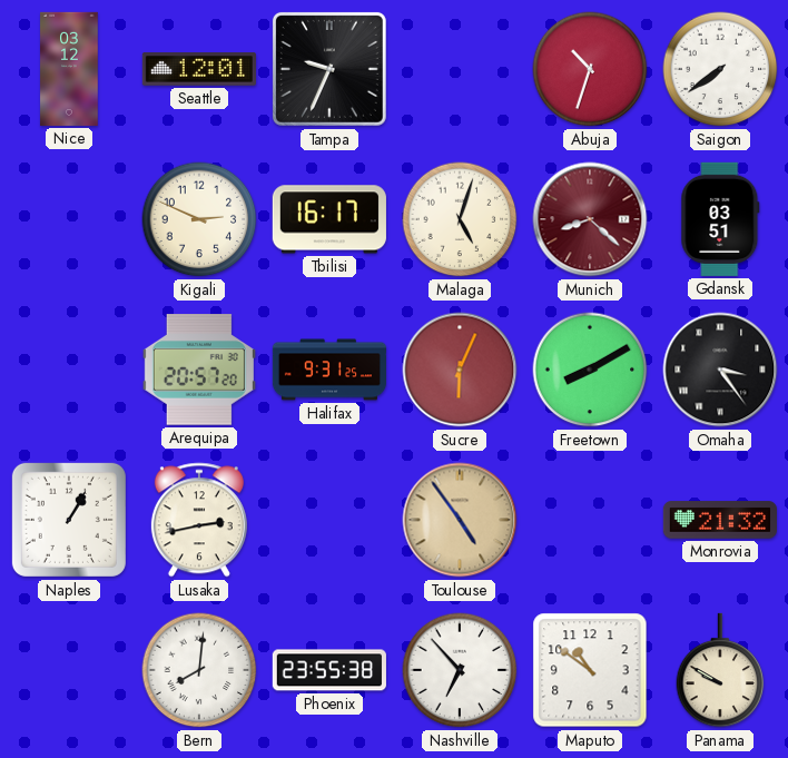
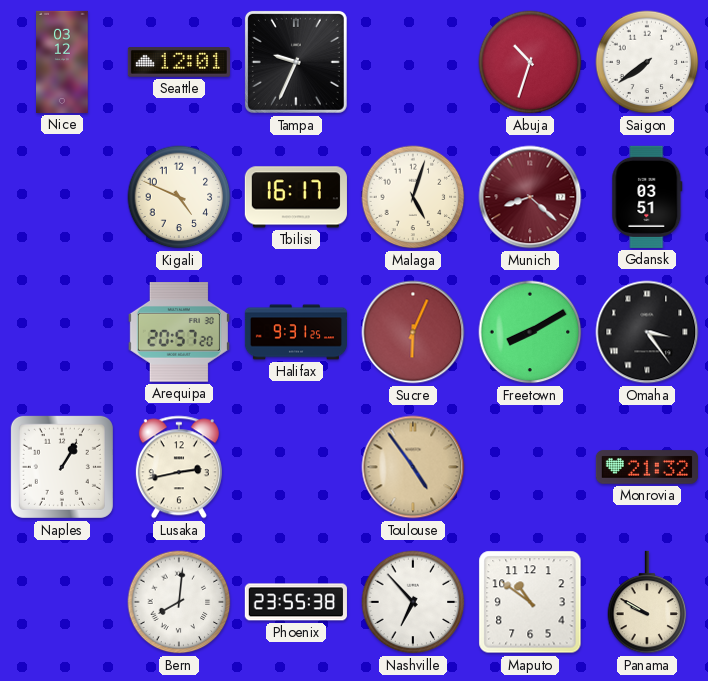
Kigali: 2:49 -> 4:49
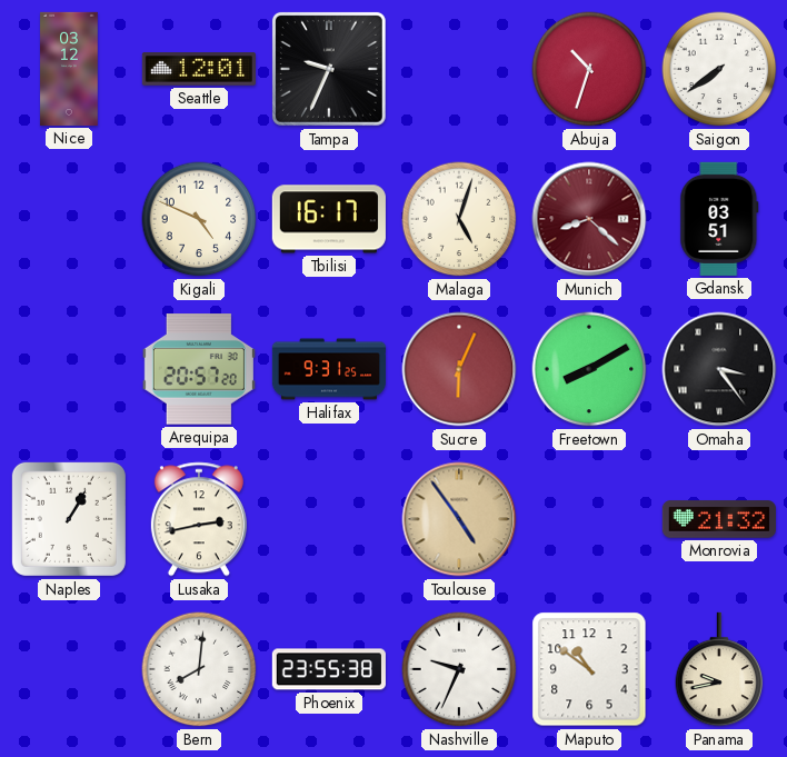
Nashville: 6:53 -> 9:34
Panama: 9:50 -> 9:43
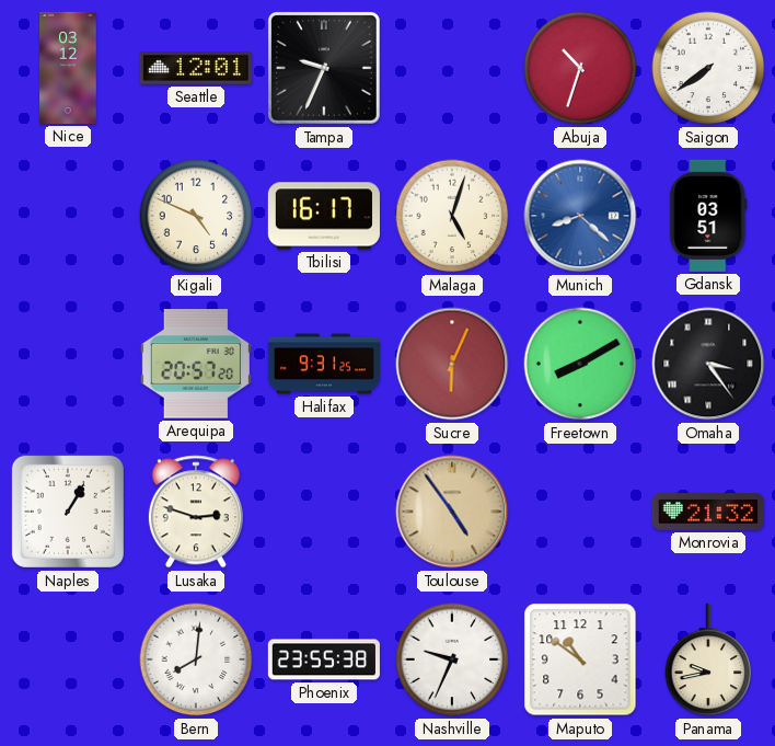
Munich dial: burgundy -> blue
Lusaka: 2:43 -> 2:48
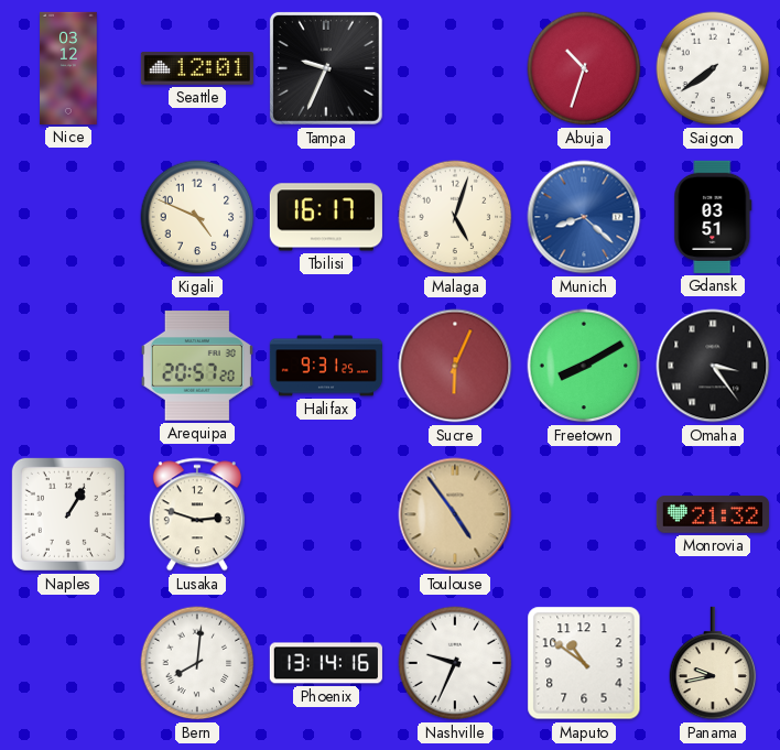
Phoenix: 23:55 -> 13:14
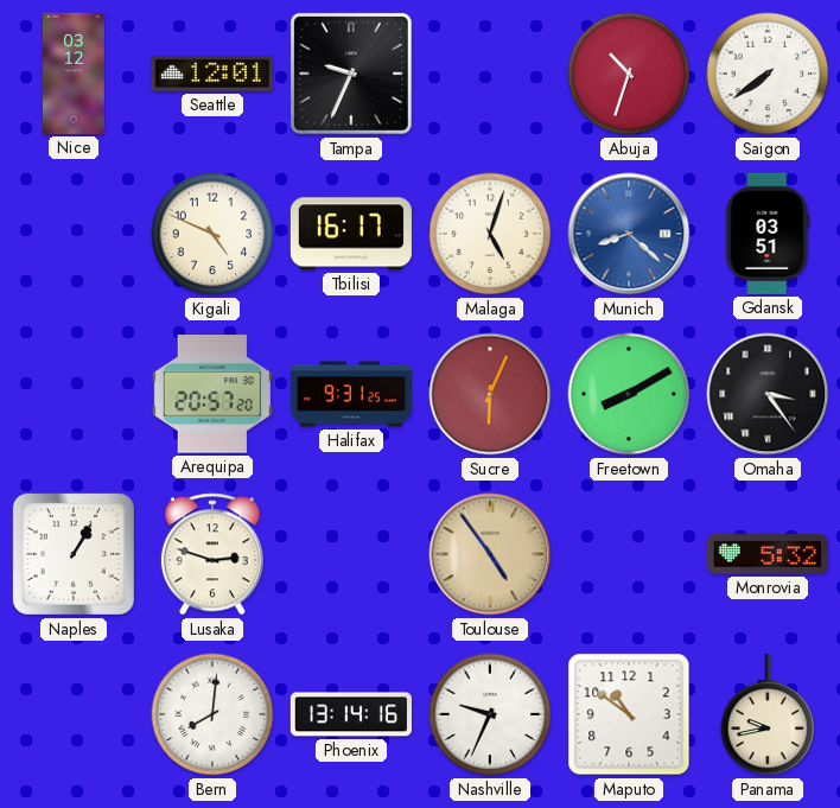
Monrovia: 21:32 -> 5:32
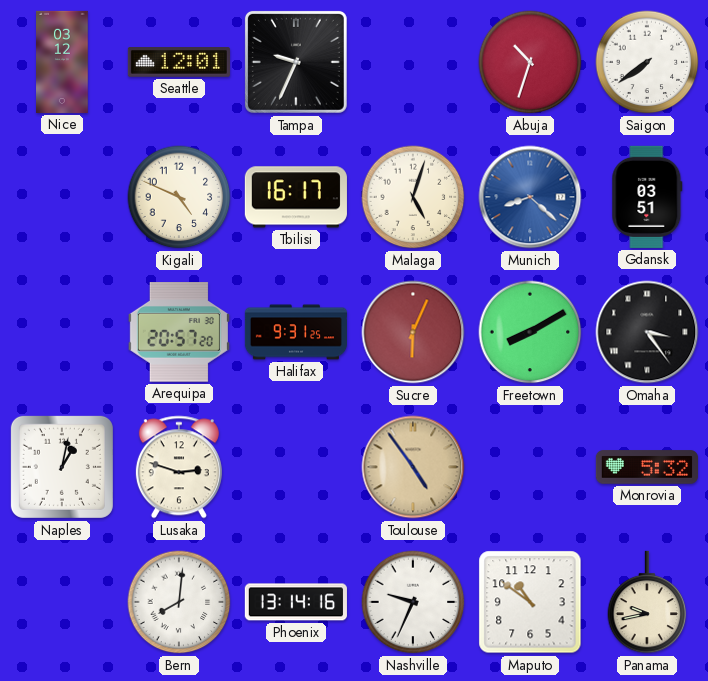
Naples: 1:05 -> 1:02
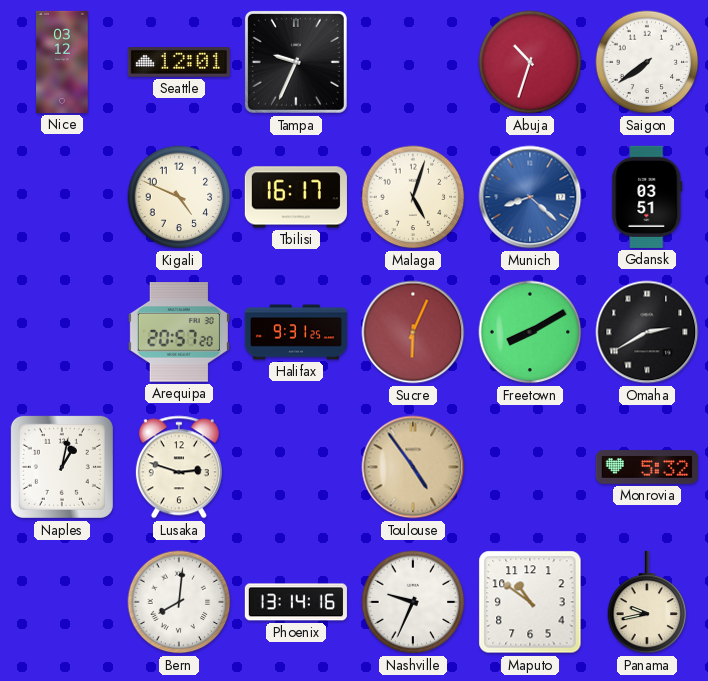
Omaha: 3:24 -> 2:40
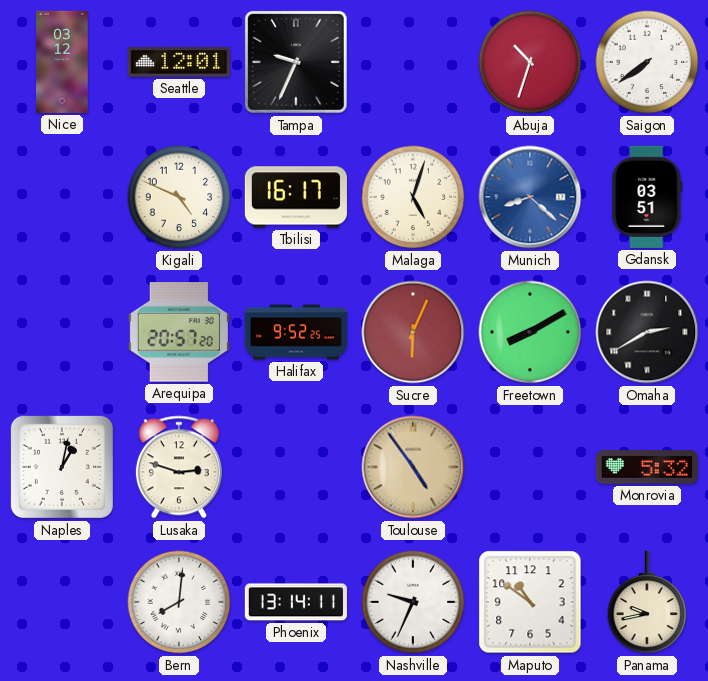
Halifax: 9:31 -> 9:52
Phoenix: 13:14:16 -> 13:14:11
